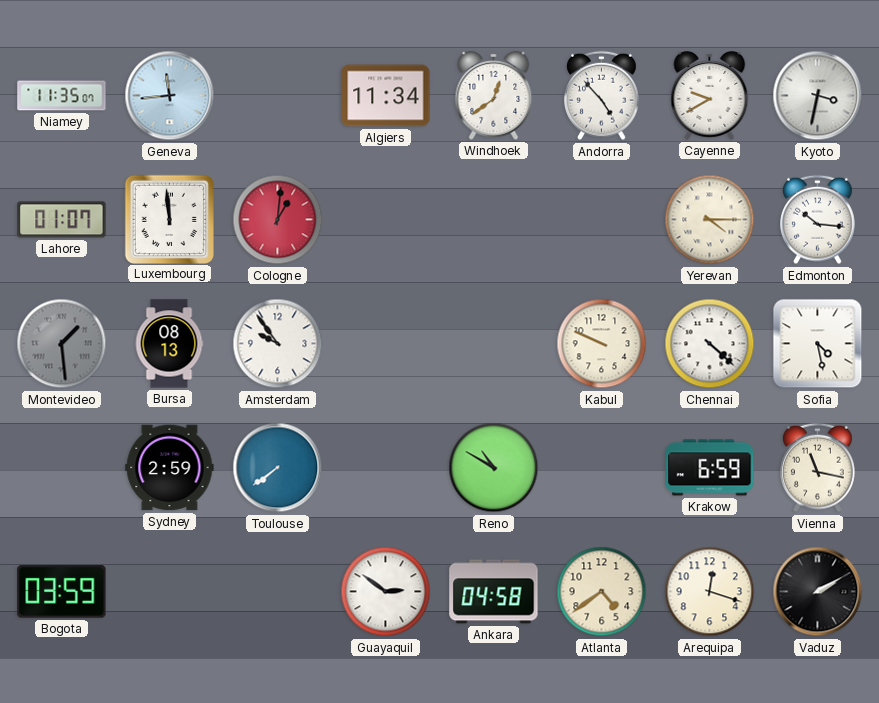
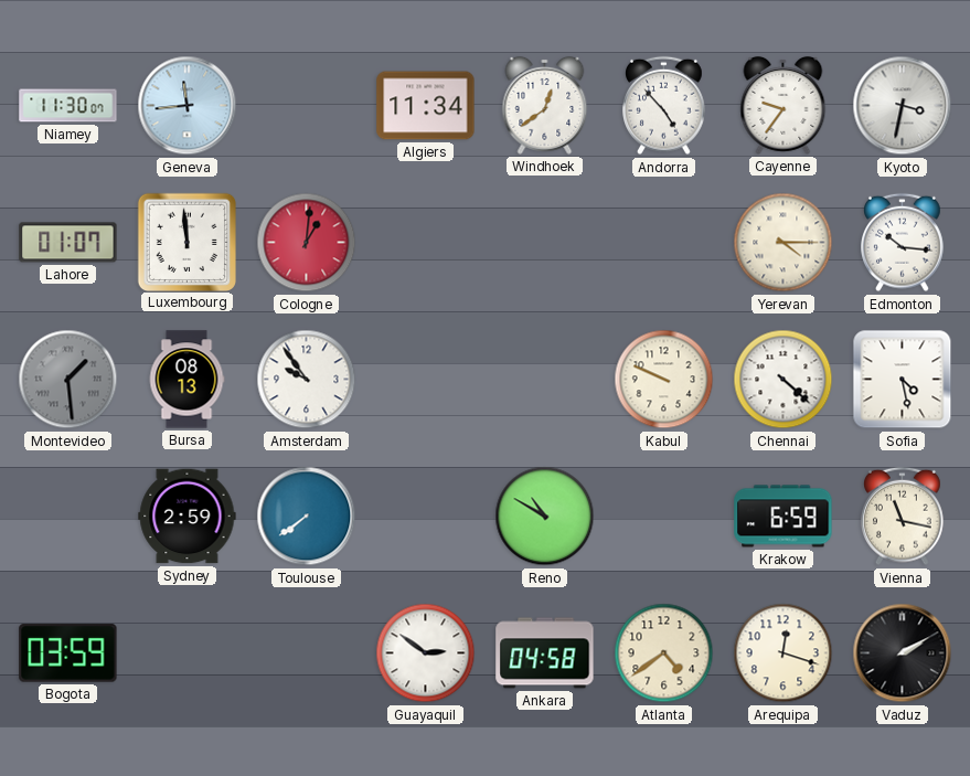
Niamey: 11:35 -> 11:30
Cayenne: 9:40 -> 9:36
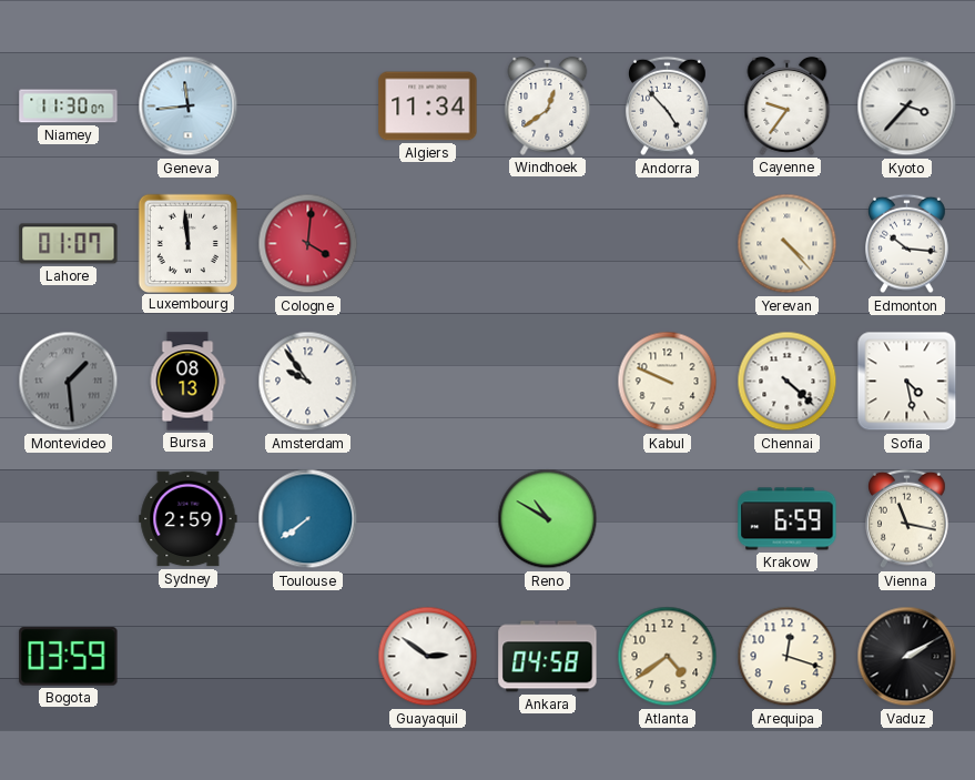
Kyoto: 3:32 -> 3:37
Cologne: 1:01 -> 4:01
Yerevan: 4:15 -> 4:23
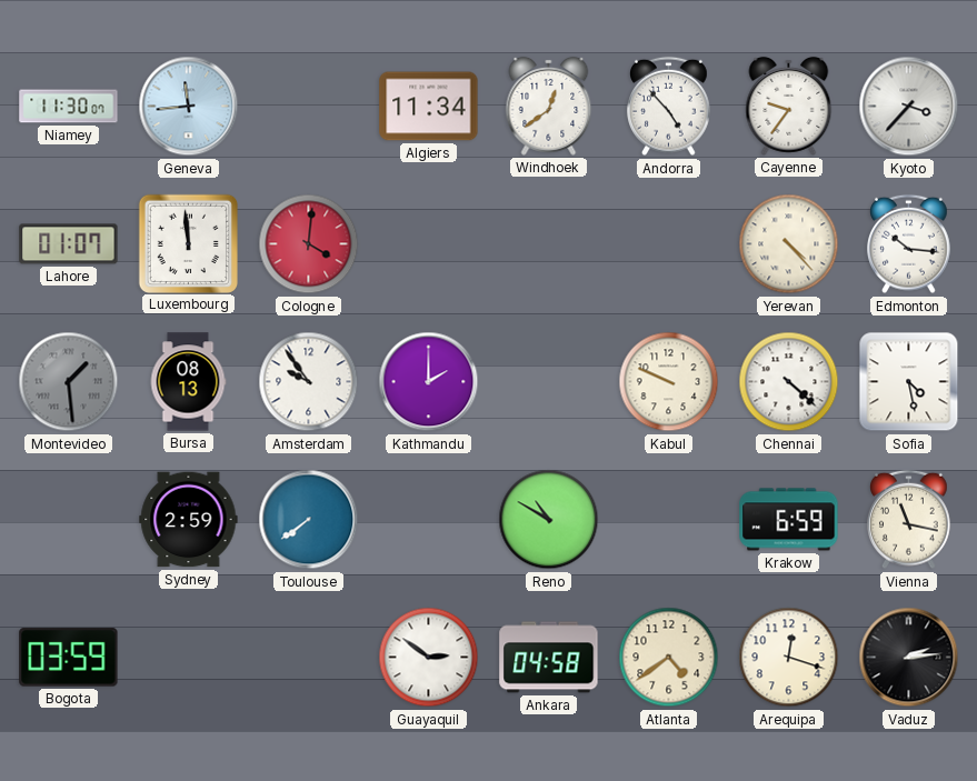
Kathmandu: none -> 2:00
Vaduz: 2:10 -> 2:14
